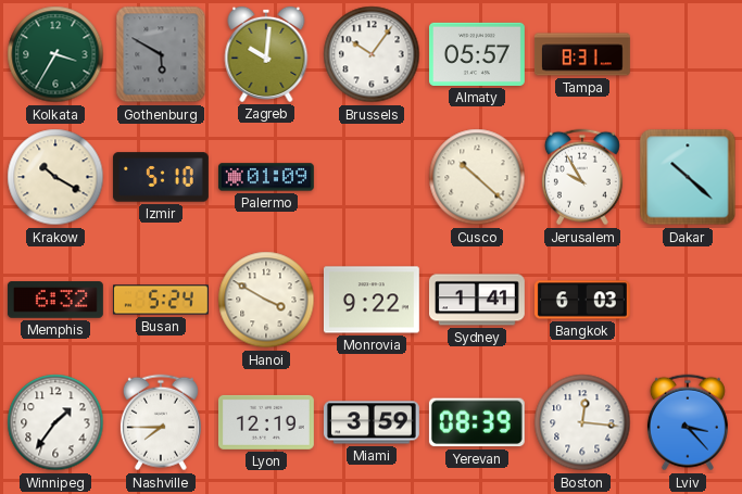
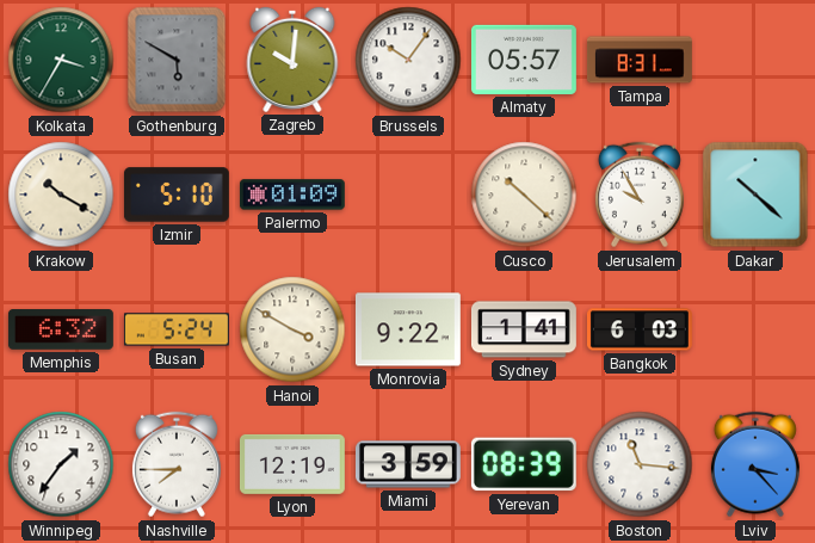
Boston: 12:16 -> 11:16
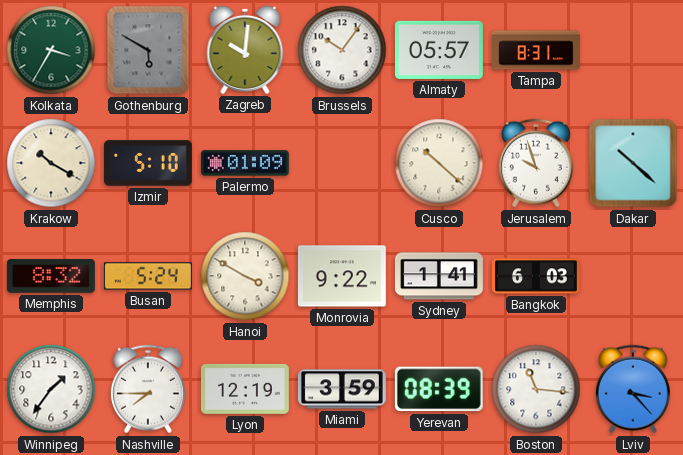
Jerusalem: 9:55 -> 9:57
Memphis: 6:32 -> 8:32
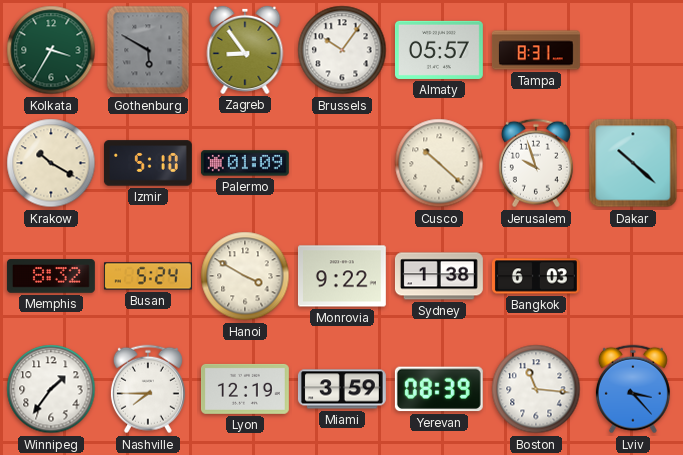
Zagreb: 10:01 -> 8:54
Sydney: 1:41 -> 1:38
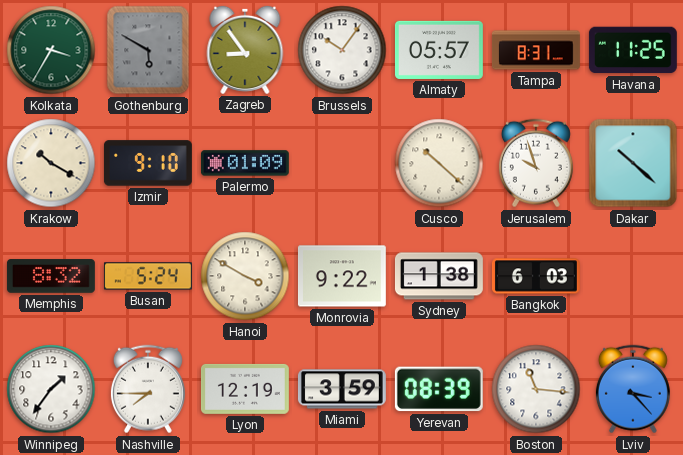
Havana: none -> 11:25
Izmir: 5:10 -> 9:10
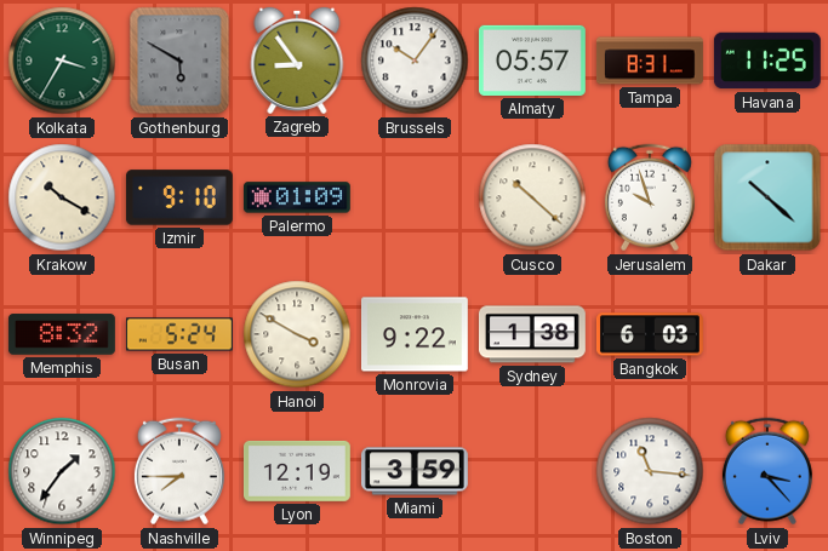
Yerevan: 08:39 -> none
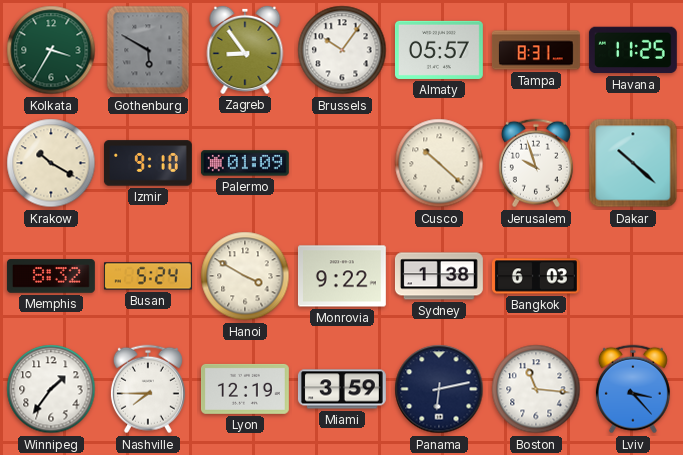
Panama: none -> 6:13
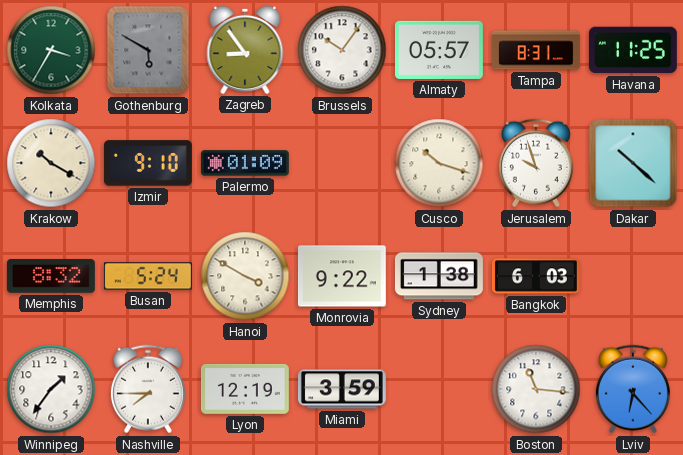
Cusco: 10:22 -> 10:18
Panama: 6:13 -> none
Lviv: 3:23 -> 6:23
